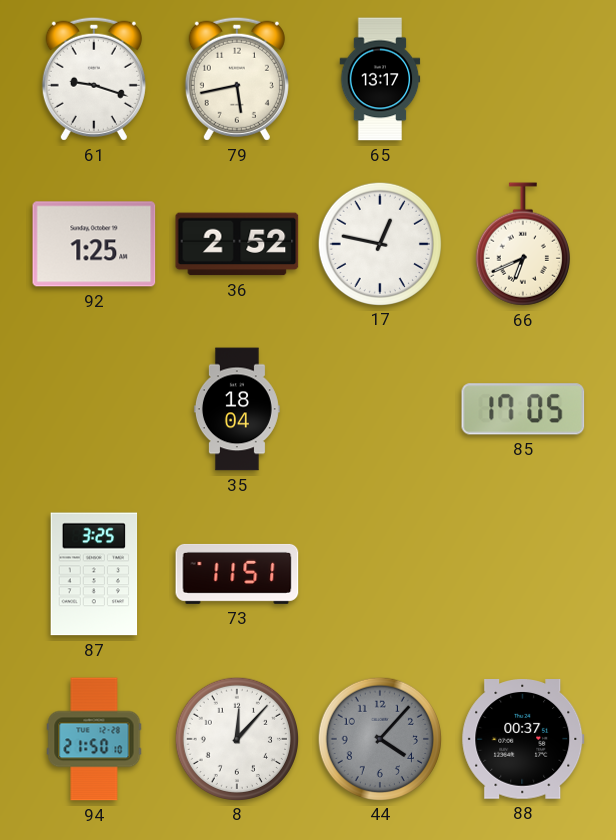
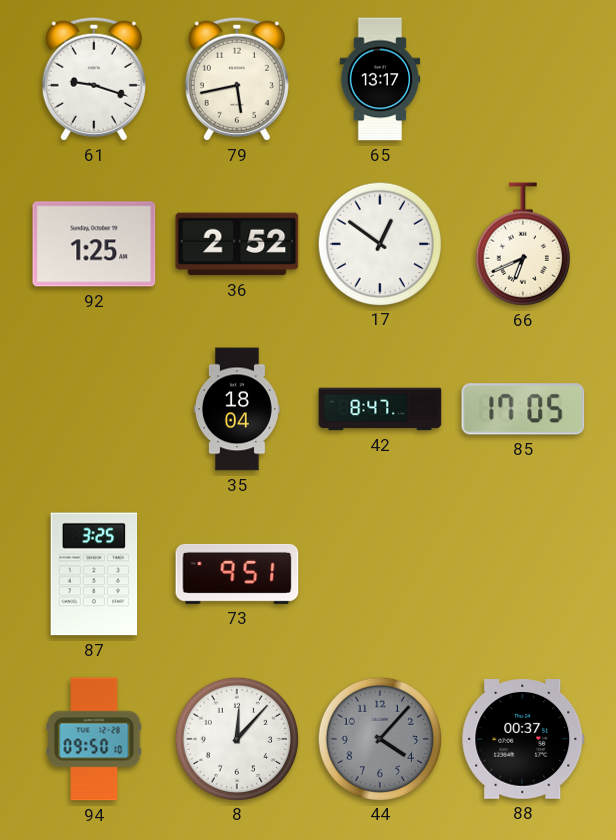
17: 12:47 -> 12:51
42: none -> 8:47
73: 11:51 -> 9:51
94: 21:50 -> 09:50
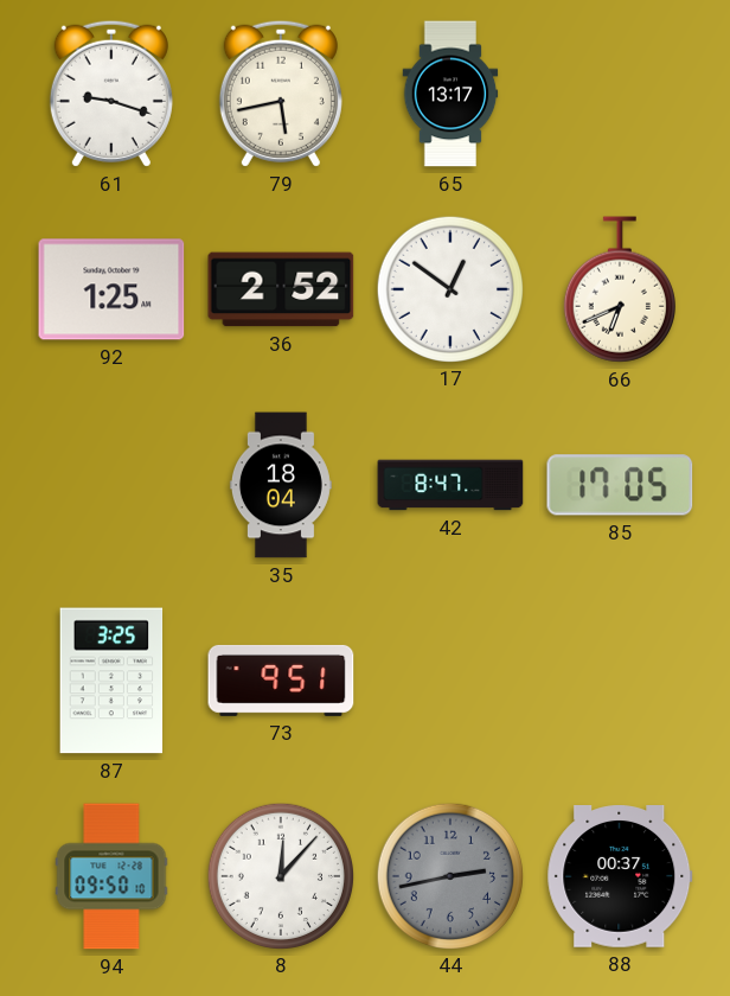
44: 4:07 -> 2:43
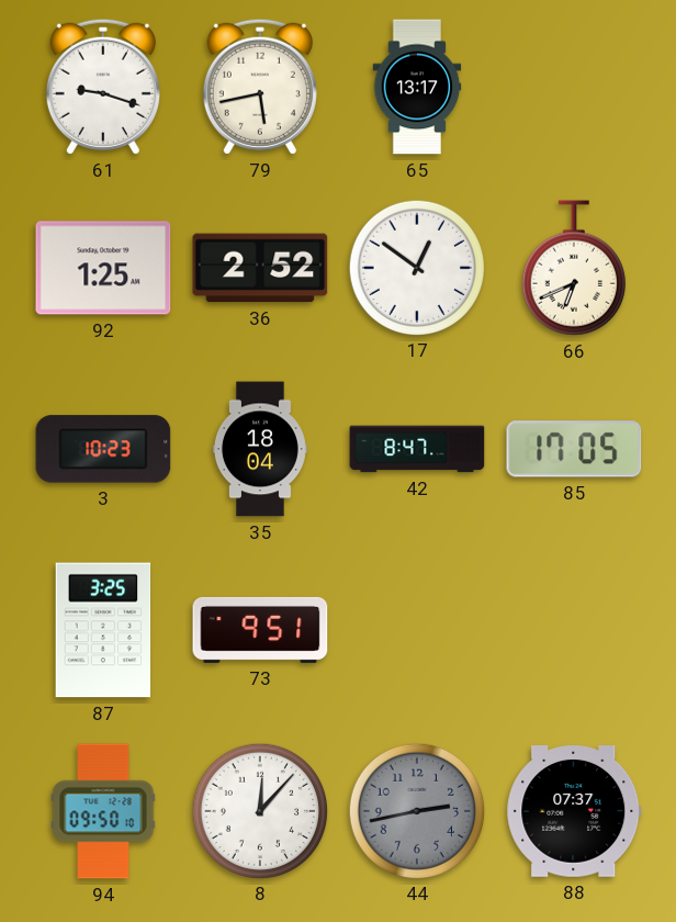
3: none -> 10:23
88: 00:37 -> 07:37
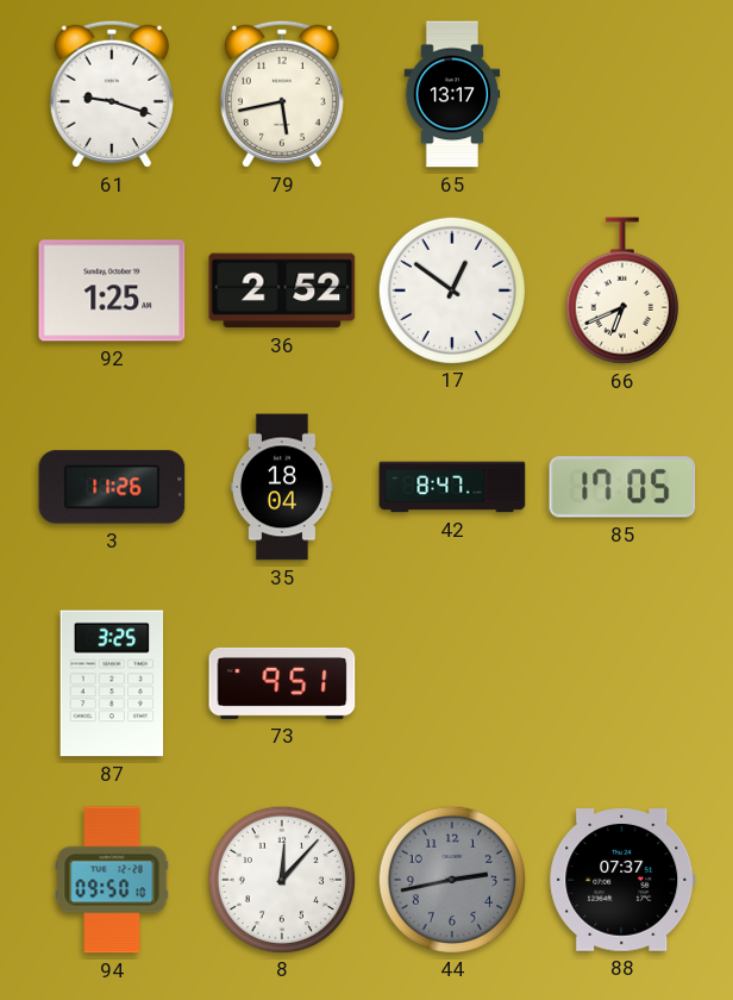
3: 10:23 -> 11:26
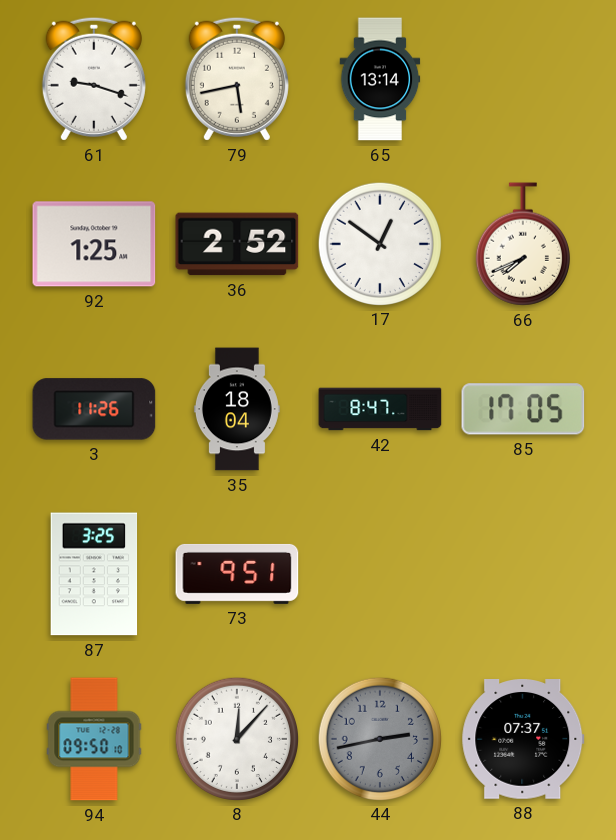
65: 13:17 -> 13:14
66: 6:41 -> 7:41
